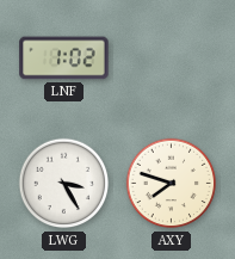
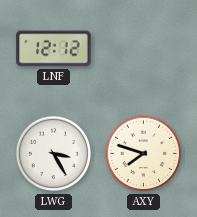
LNF: 1:02 -> 12:12
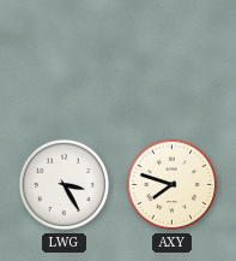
LNF: 12:12 -> none
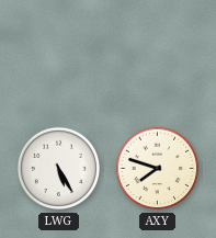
LWG: 3:25 -> 5:25
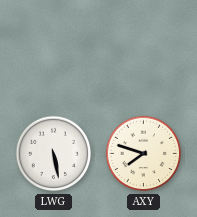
LWG: 5:25 -> 5:28
